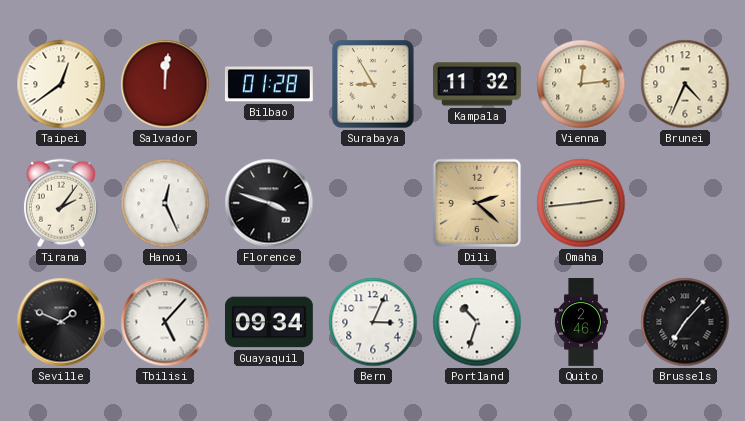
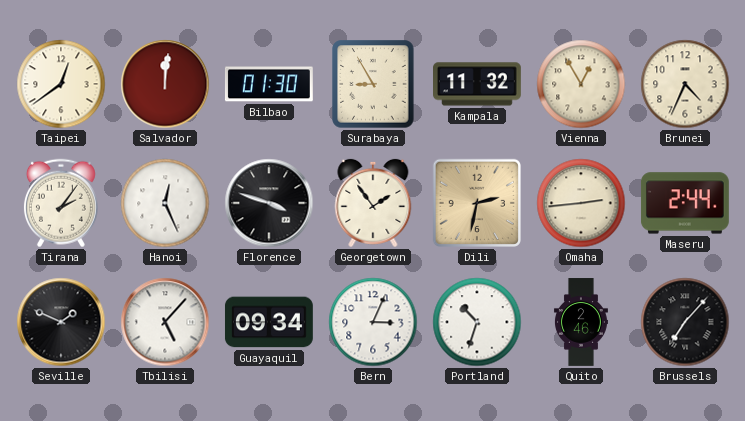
Bilbao: 01:28 -> 01:30
Vienna: 12:14 -> 12:55
Georgetown: none -> 1:54
Dili: 2:22 -> 2:32
Maseru: none -> 2:44
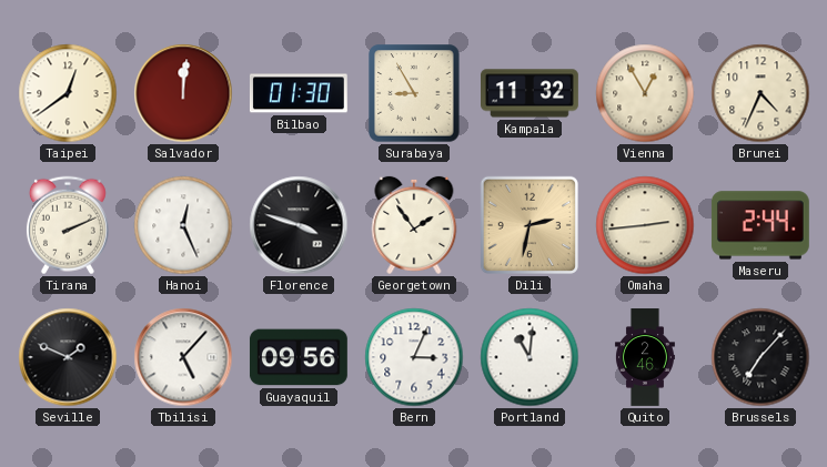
Tirana: 2:06 -> 2:11
Guayaquil: 09:34 -> 09:56
Portland: 10:33 -> 11:01
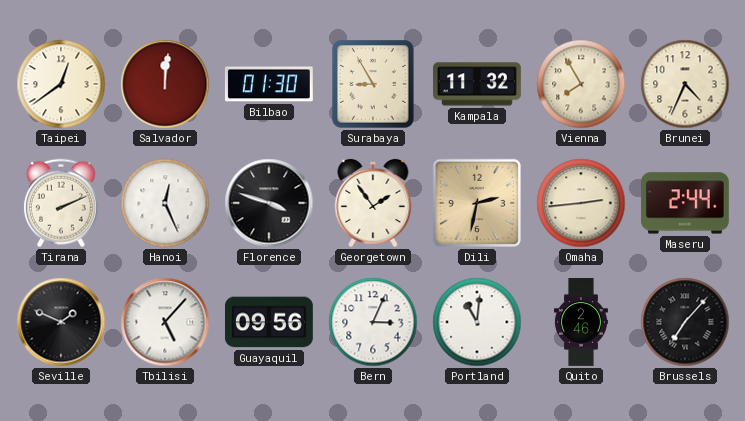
Vienna: 12:55 -> 7:55
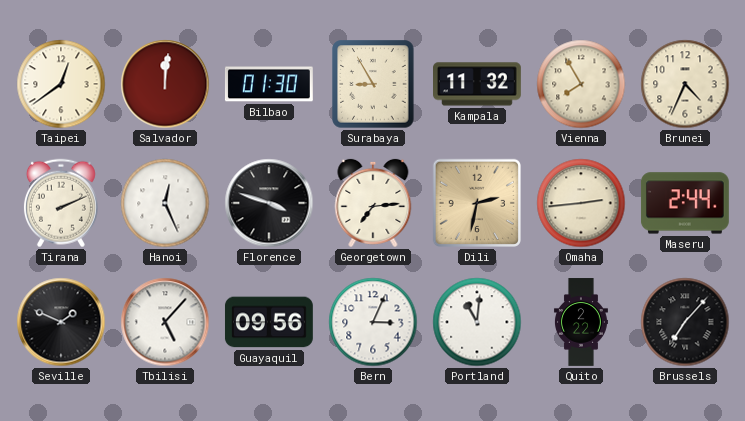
Georgetown: 1:54 -> 7:14
Quito: 2:46 -> 2:22
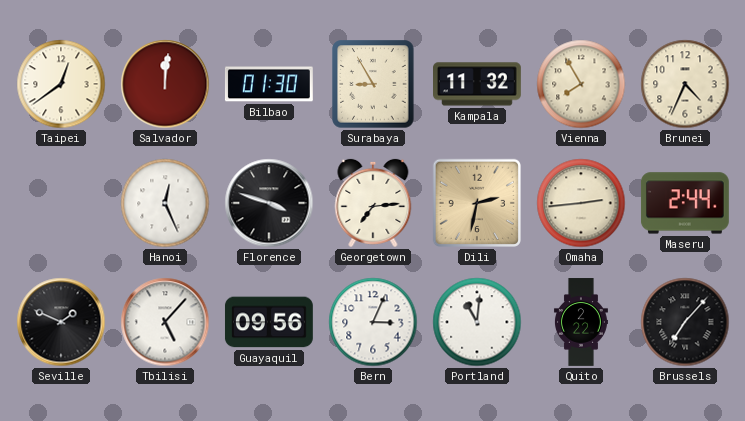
Tirana: 2:11 -> none
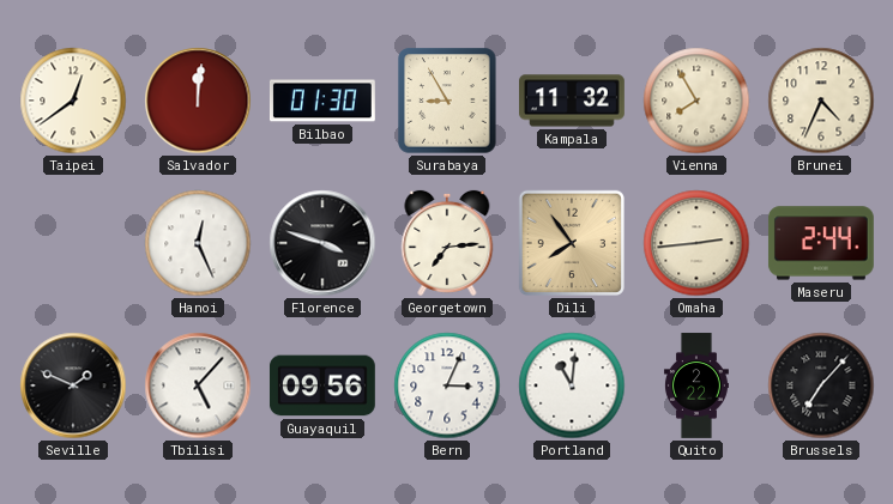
Dili: 2:32 -> 7:54
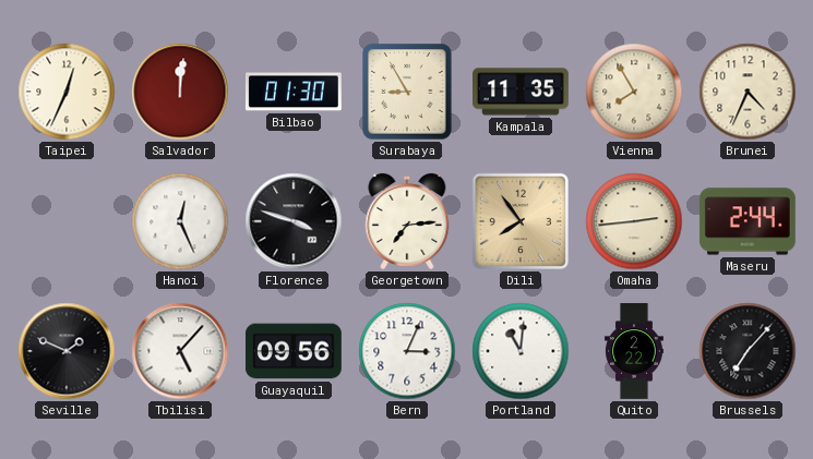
Taipei: 12:39 -> 12:34
Kampala: 11:32 -> 11:35
